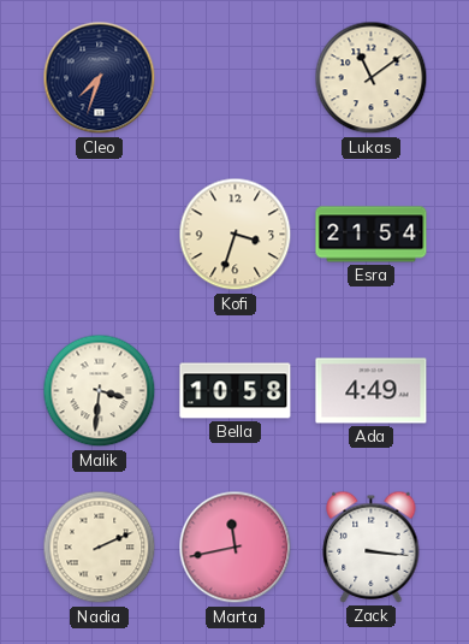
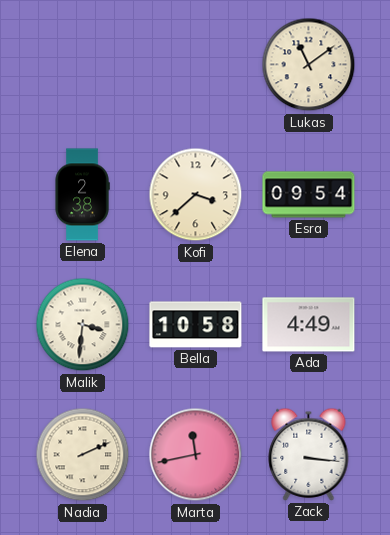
Cleo: 7:33 -> none
Elena: none -> 2:38
Kofi: 3:33 -> 3:38
Esra: 21:54 -> 09:54
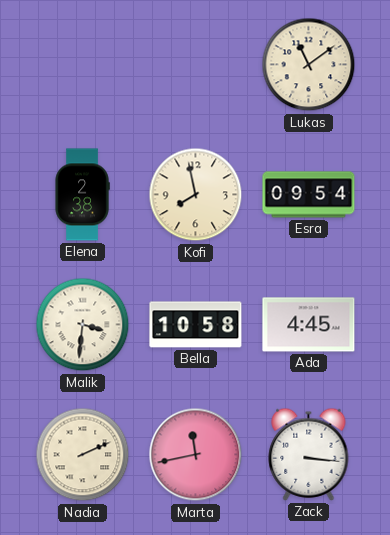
Kofi: 3:38 -> 7:58
Ada: 4:49 -> 4:45
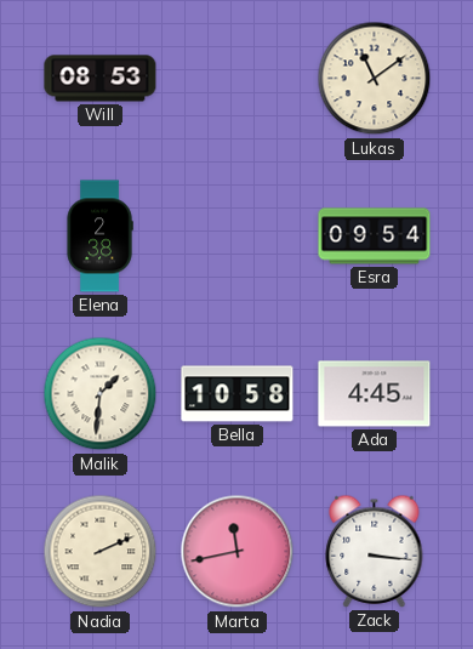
Will: none -> 08:53
Kofi: 7:58 -> none
Malik: 3:31 -> 1:31
